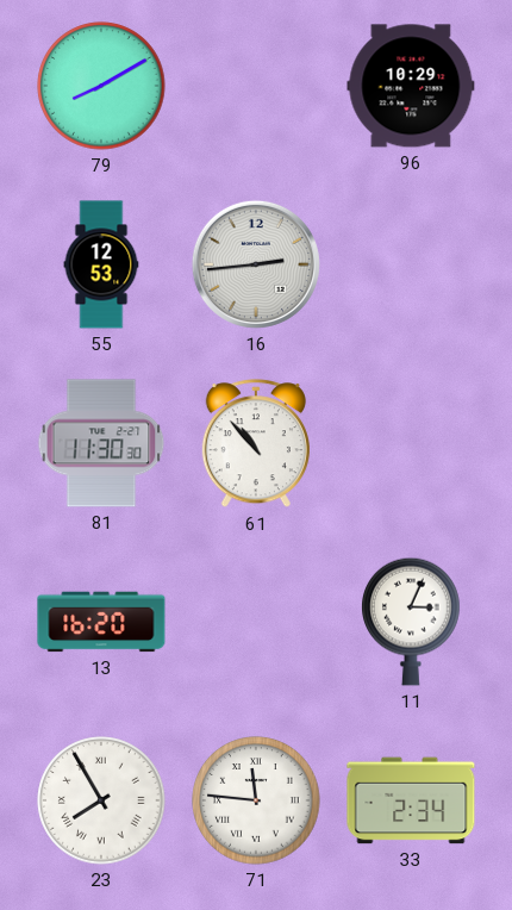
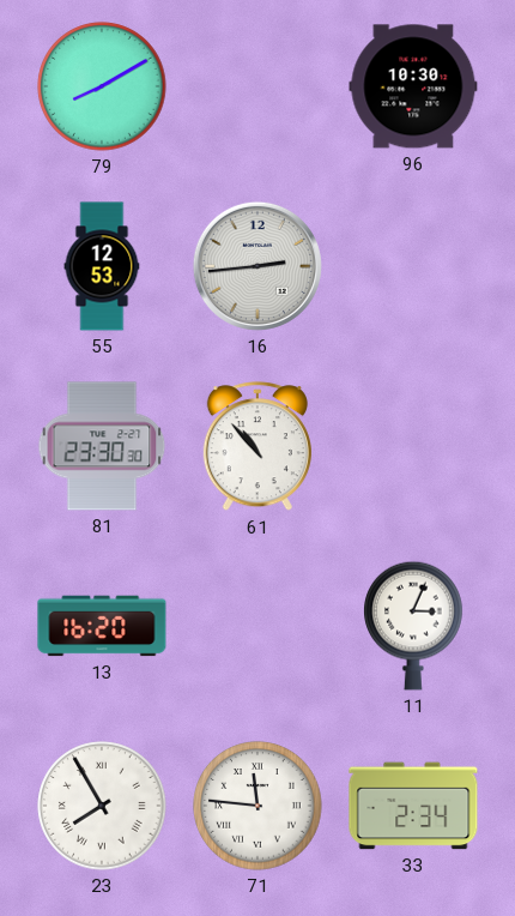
96: 10:29 -> 10:30
81: 11:30 -> 23:30
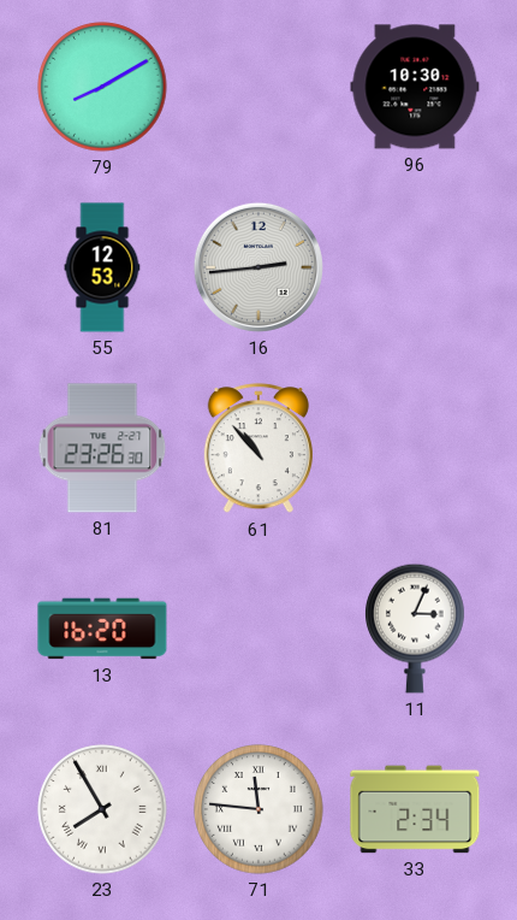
81: 23:30 -> 23:26
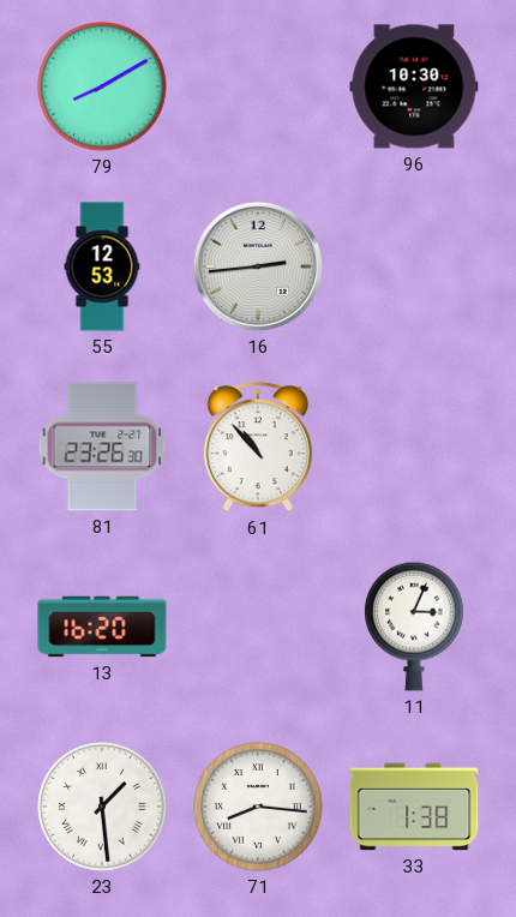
23: 7:55 -> 1:29
71: 11:46 -> 8:16
33: 2:34 -> 1:38
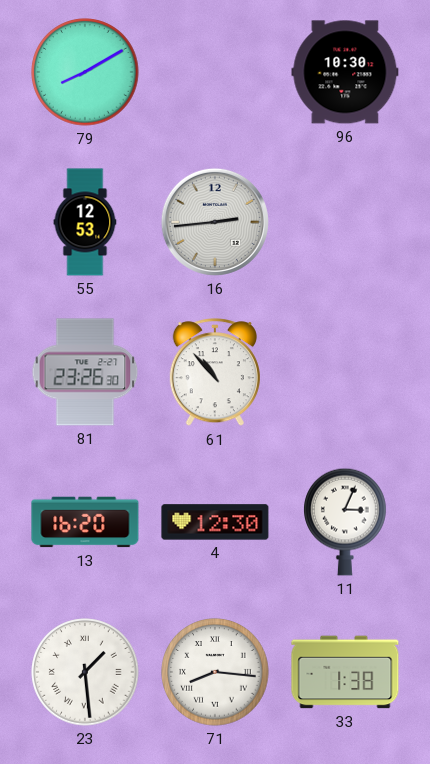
4: none -> 12:30
